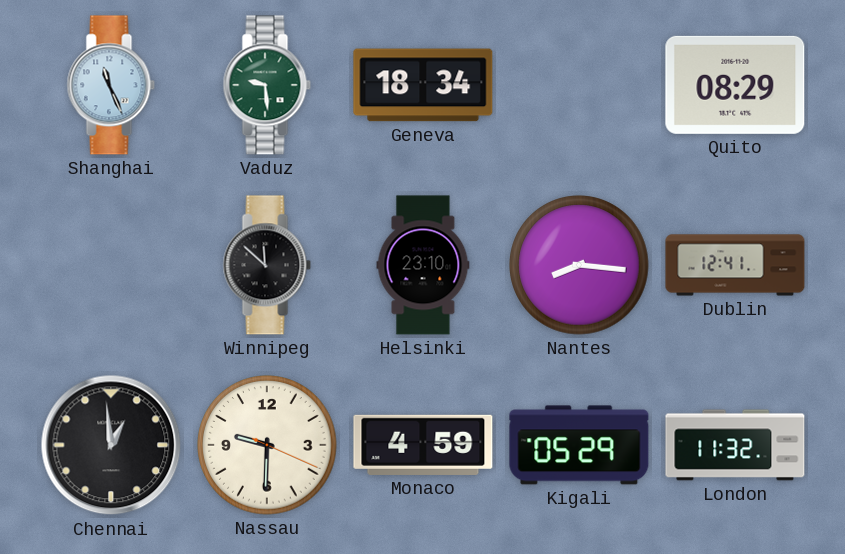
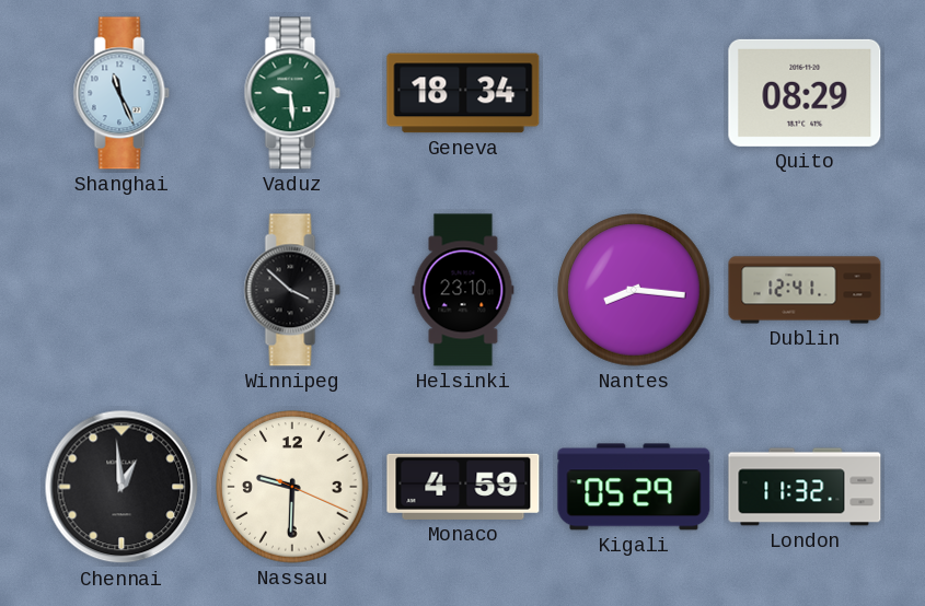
Winnipeg: 11:52 -> 3:52
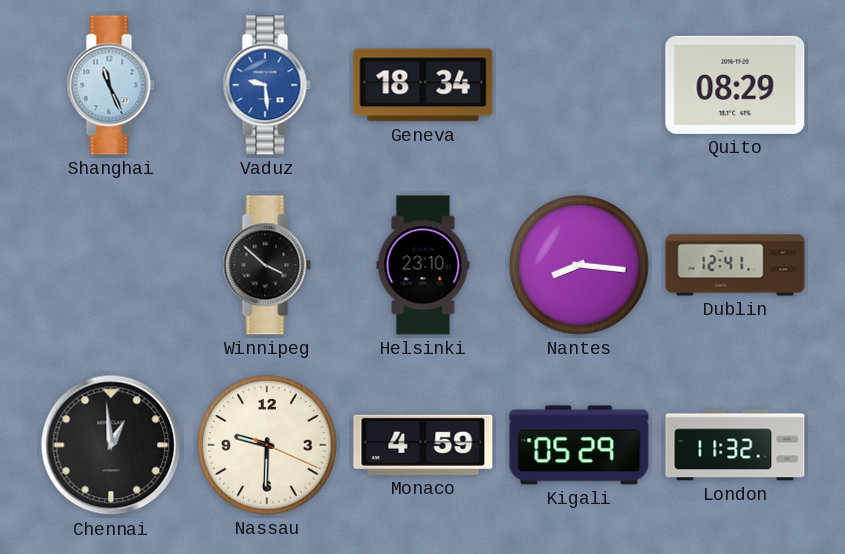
Vaduz dial: green -> blue
